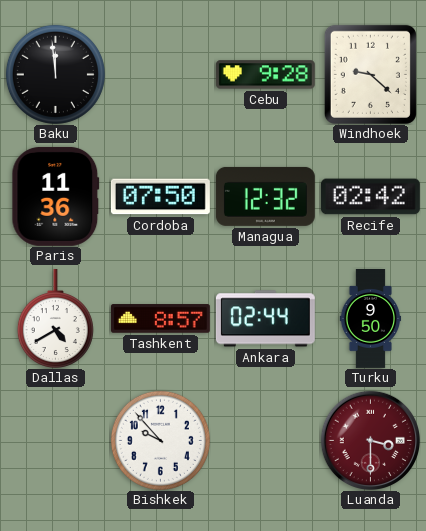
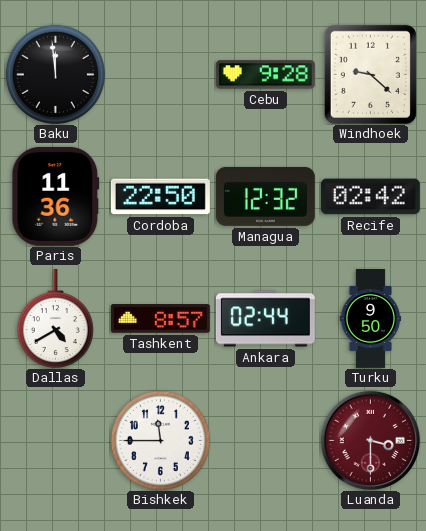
Cordoba: 07:50 -> 22:50
Bishkek: 9:53 -> 11:45
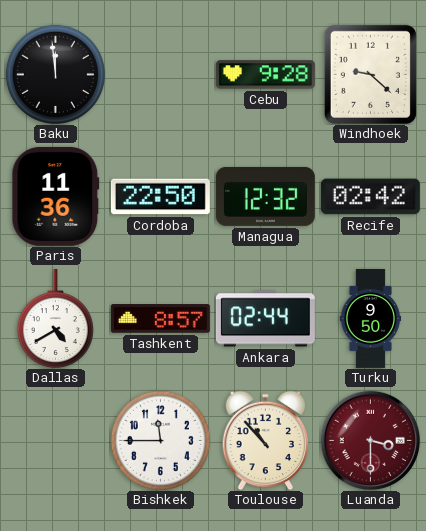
Toulouse: none -> 10:53
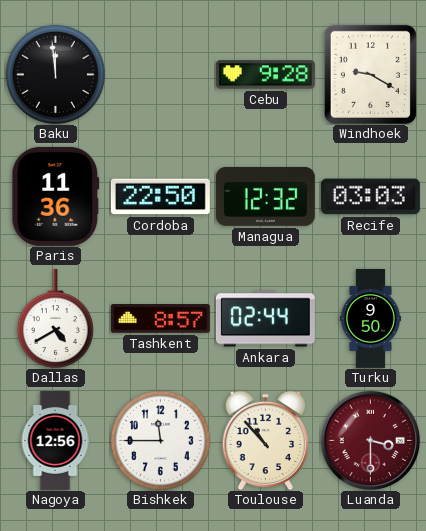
Windhoek: 9:22 -> 9:20
Recife: 02:42 -> 03:03
Nagoya: none -> 12:56
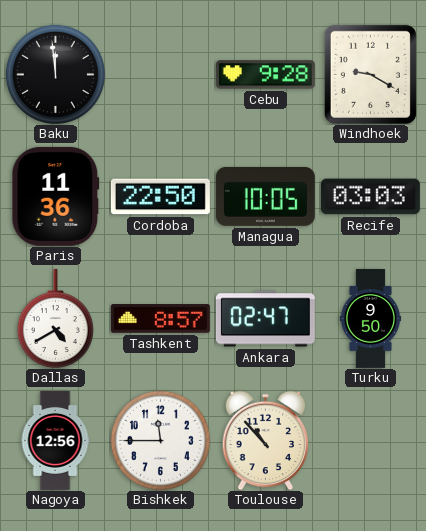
Managua: 12:32 -> 10:05
Ankara: 02:44 -> 02:47
Luanda: 3:30 -> none
